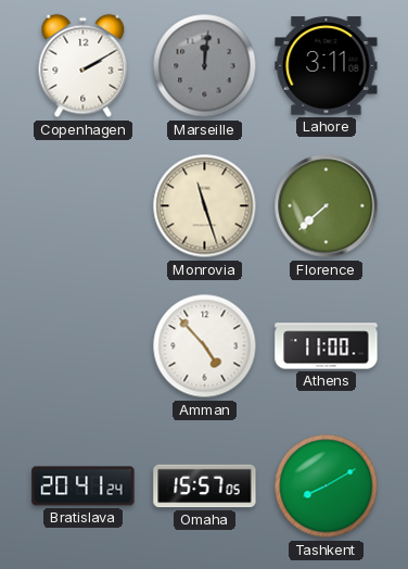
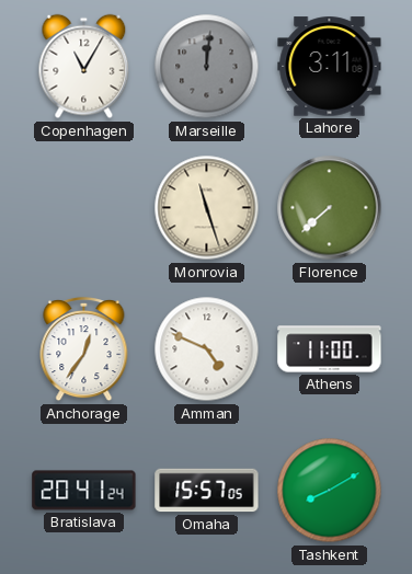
Copenhagen: 2:10 -> 11:05
Anchorage: none -> 12:36
Amman: 4:53 -> 4:49
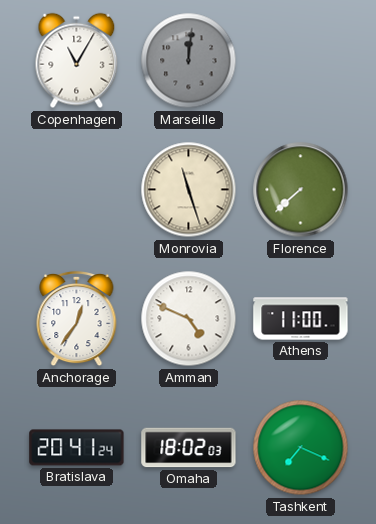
Lahore: 3:11 -> none
Omaha: 15:57 -> 18:02
Tashkent: 8:10 -> 7:19
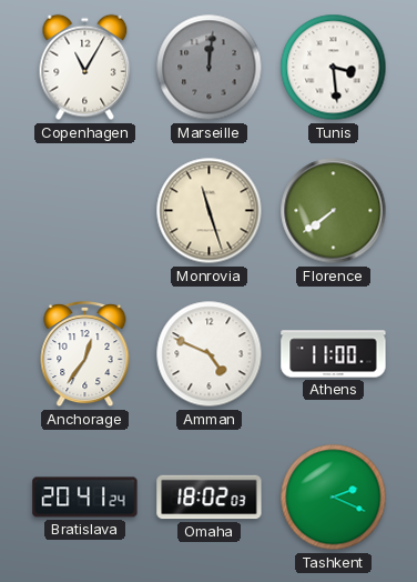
Tunis: none -> 3:29
Florence: 7:38 -> 7:39
Tashkent: 7:19 -> 2:19
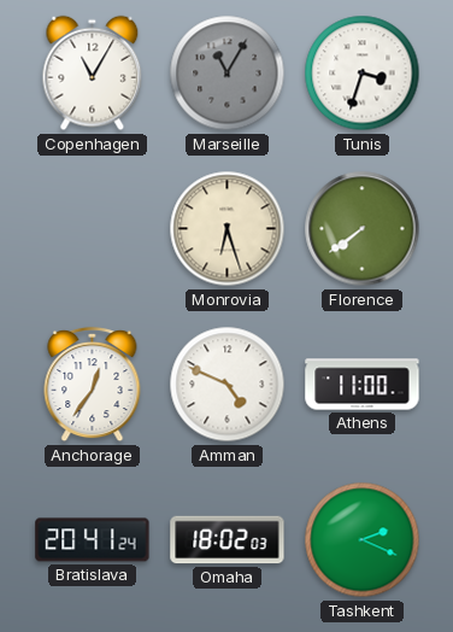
Marseille: 12:01 -> 11:05
Tunis: 3:29 -> 3:33
Monrovia: 11:27 -> 6:27
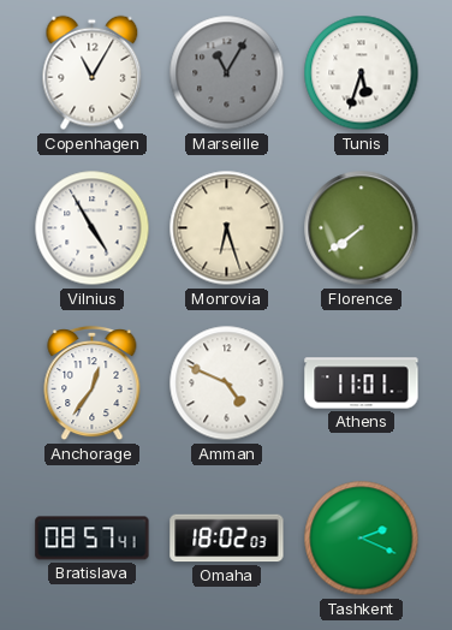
Tunis: 3:33 -> 5:33
Vilnius: none -> 4:55
Athens: 11:00 -> 11:01
Bratislava: 20:41 -> 08:57
